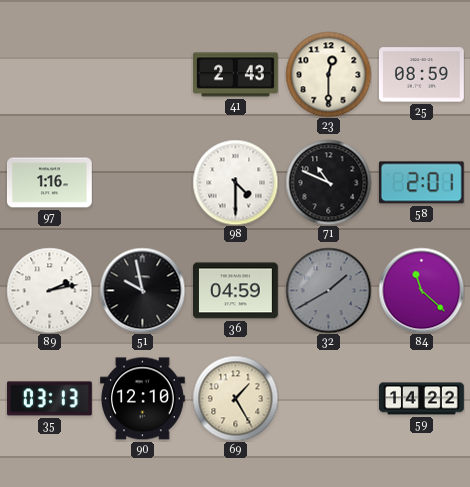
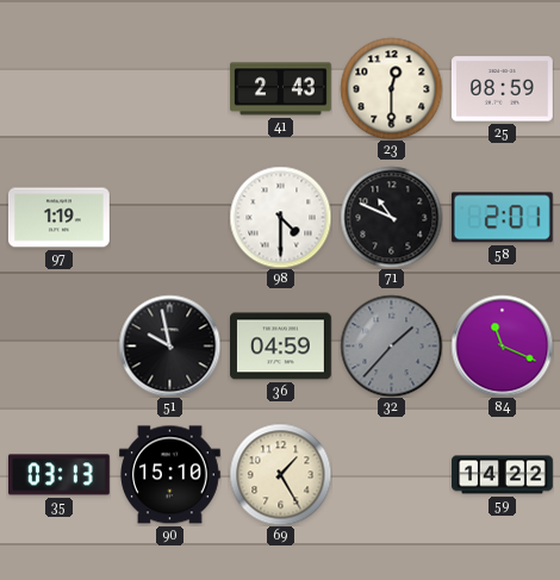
97: 1:16 -> 1:19
89: 2:13 -> none
32: 1:40 -> 1:37
84: 11:22 -> 11:19
90: 12:10 -> 15:10
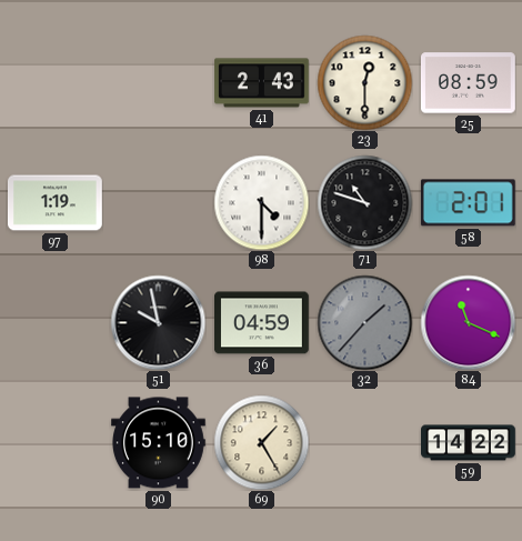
71: 10:49 -> 10:48
35: 03:13 -> none
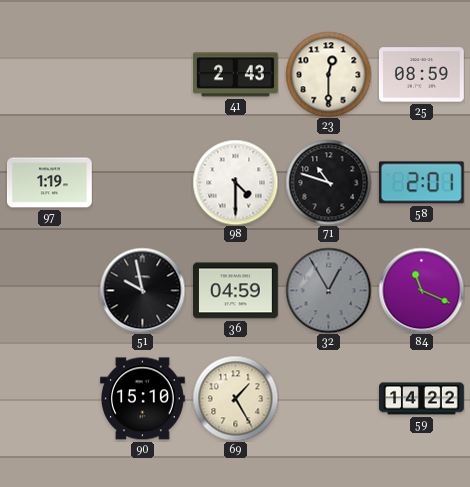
32: 1:37 -> 12:55
